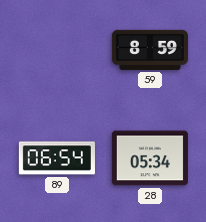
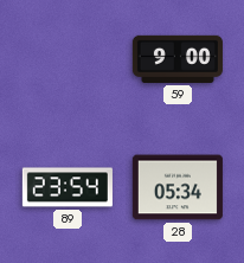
59: 8:59 -> 9:00
89: 06:54 -> 23:54
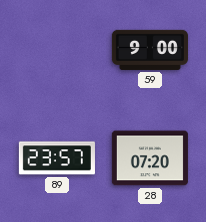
89: 23:54 -> 23:57
28: 05:34 -> 07:20
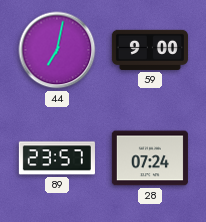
44: none -> 7:02
28: 07:20 -> 07:24
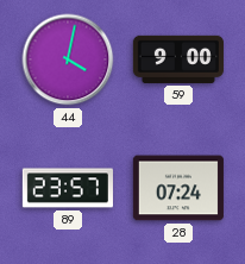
44: 7:02 -> 4:02
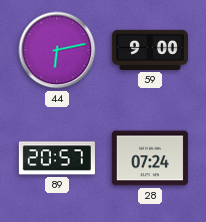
44: 4:02 -> 6:13
89: 23:57 -> 20:57
